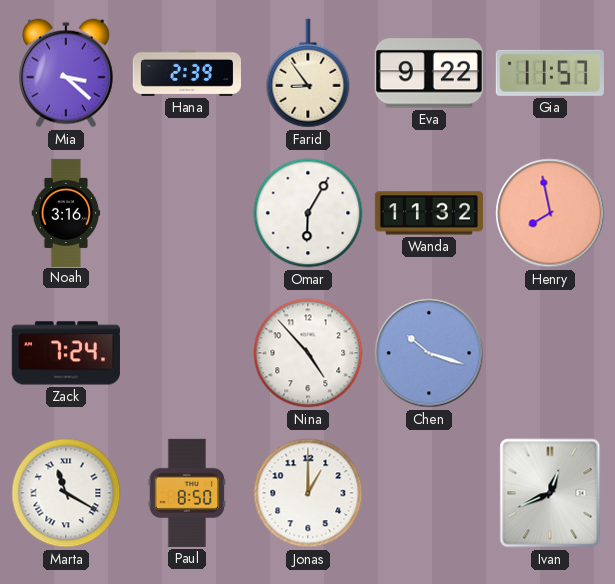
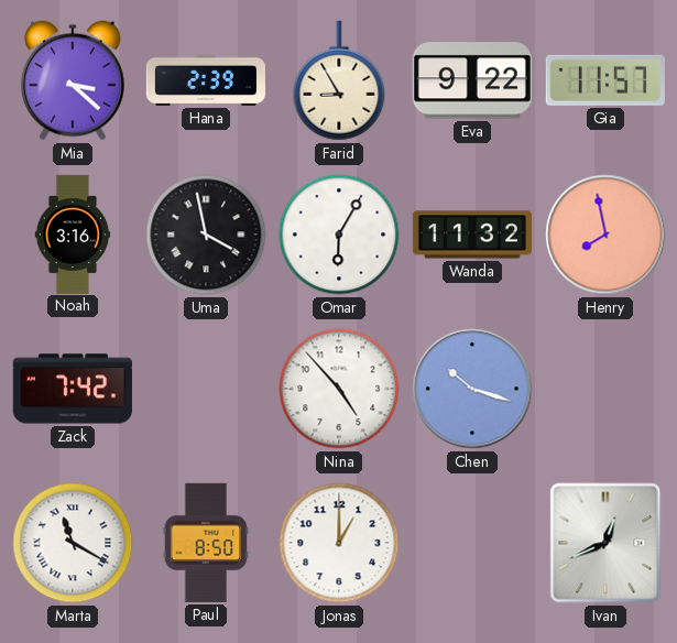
Farid: 8:54 -> 8:55
Uma: none -> 3:58
Zack: 7:24 -> 7:42
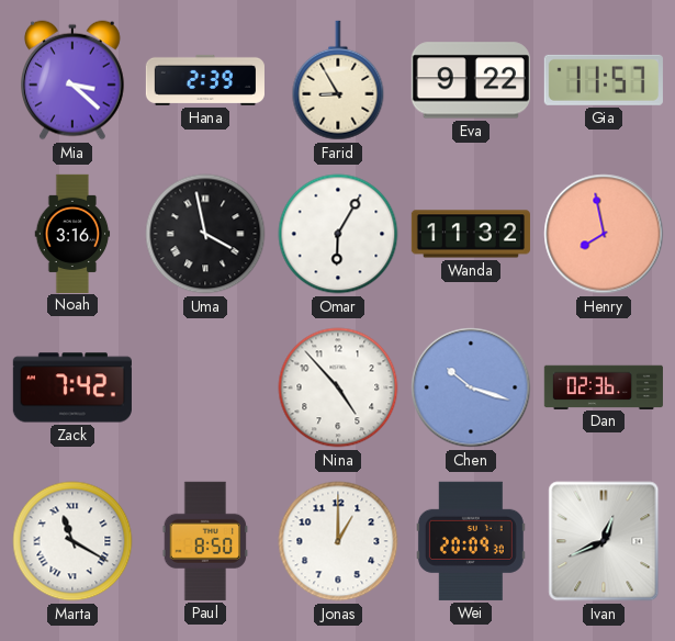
Dan: none -> 02:36
Wei: none -> 20:09
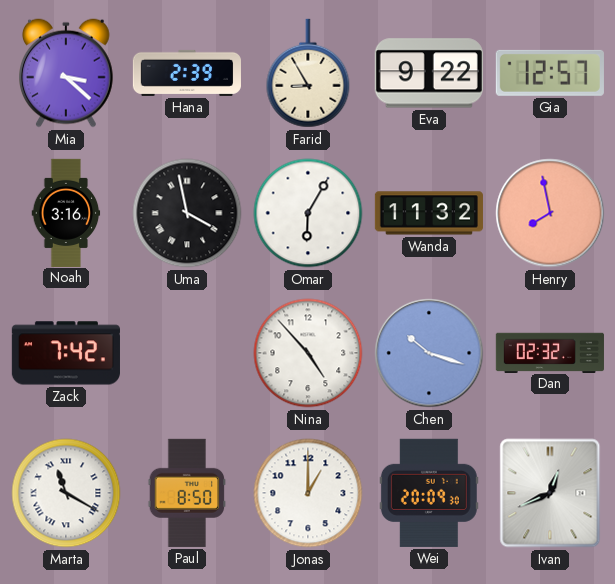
Gia: 11:57 -> 12:57
Dan: 02:36 -> 02:32
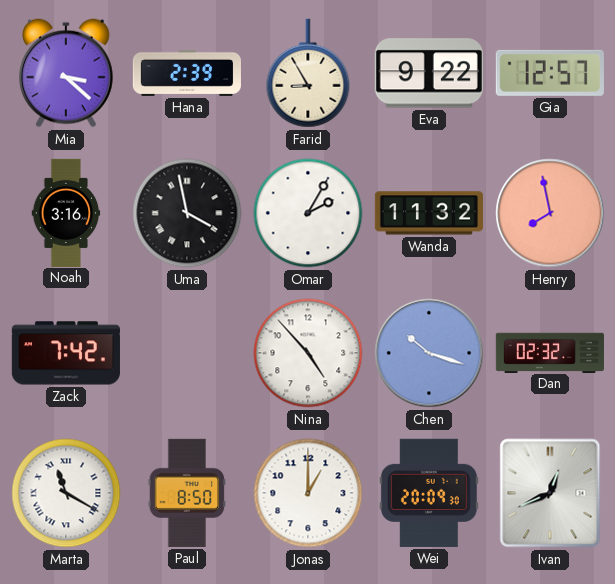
Omar: 6:05 -> 2:05
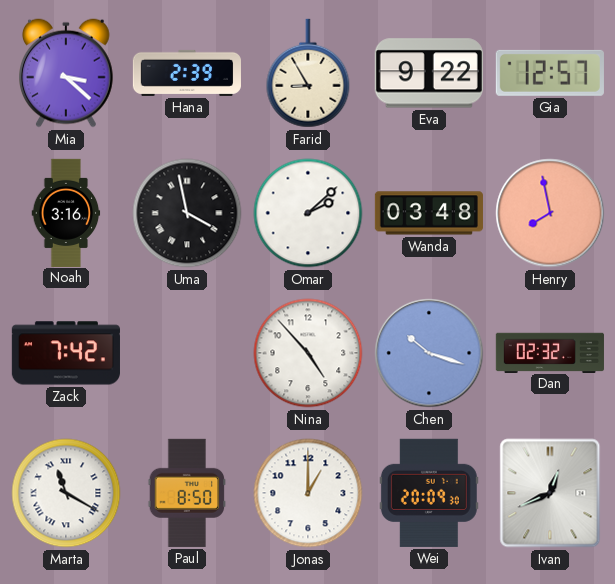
Omar: 2:05 -> 2:08
Wanda: 11:32 -> 03:48
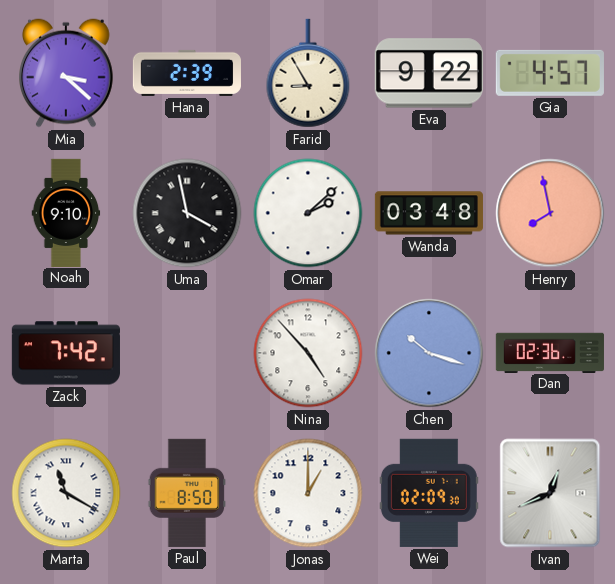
Gia: 12:57 -> 4:57
Noah: 3:16 -> 9:10
Dan: 02:32 -> 02:36
Wei: 20:09 -> 02:09
